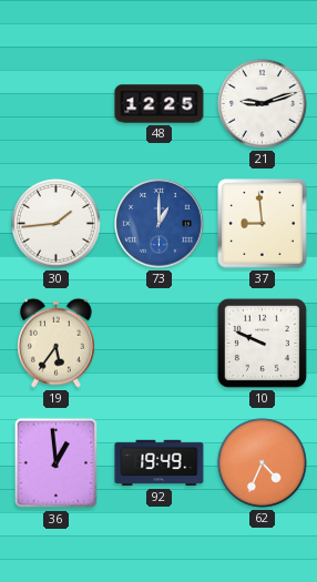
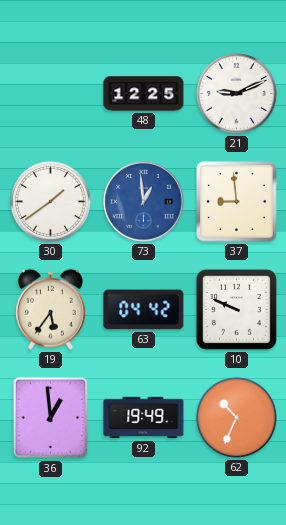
21: 9:12 -> 9:11
30: 1:44 -> 1:39
73: 1:00 -> 12:59
63: none -> 04:42
62: 4:34 -> 10:34
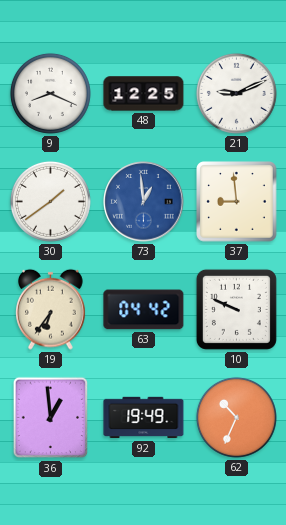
9: none -> 8:19
19: 5:36 -> 6:36
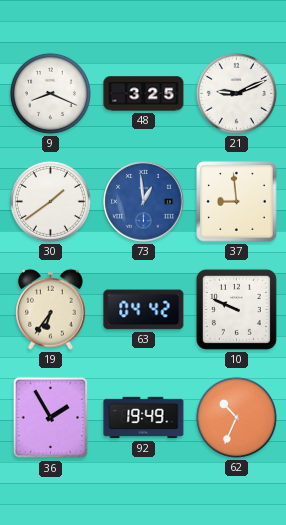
48: 12:25 -> 3:25
36: 12:59 -> 1:55
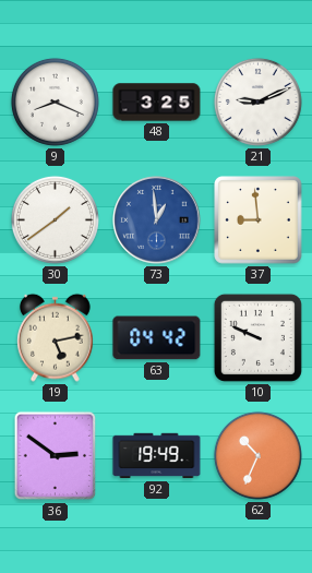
19: 6:36 -> 5:13
36: 1:55 -> 2:51
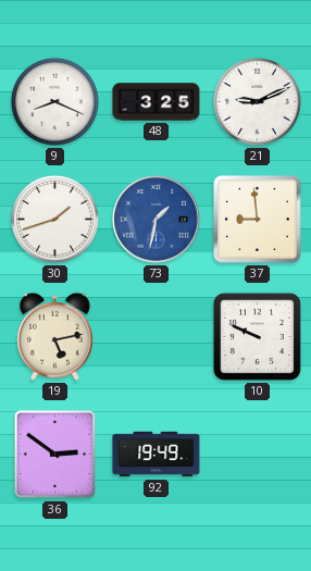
30: 1:39 -> 1:42
73: 12:59 -> 1:32
63: 04:42 -> none
62: 10:34 -> none
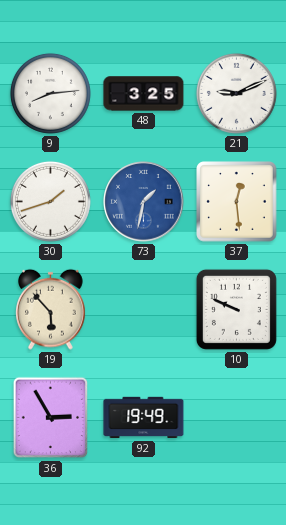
9: 8:19 -> 8:14
37: 8:59 -> 12:29
19: 5:13 -> 5:53
36: 2:51 -> 2:55
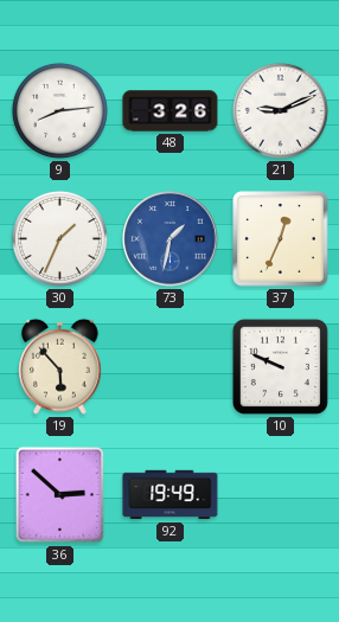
48: 3:25 -> 3:26
30: 1:42 -> 1:34
37: 12:29 -> 12:34
36: 2:55 -> 2:52
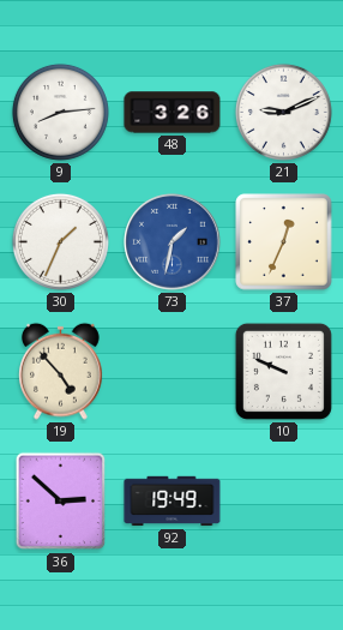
19: 5:53 -> 4:53
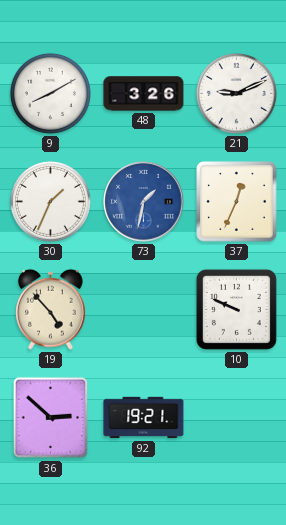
9: 8:14 -> 8:10
92: 19:49 -> 19:21
